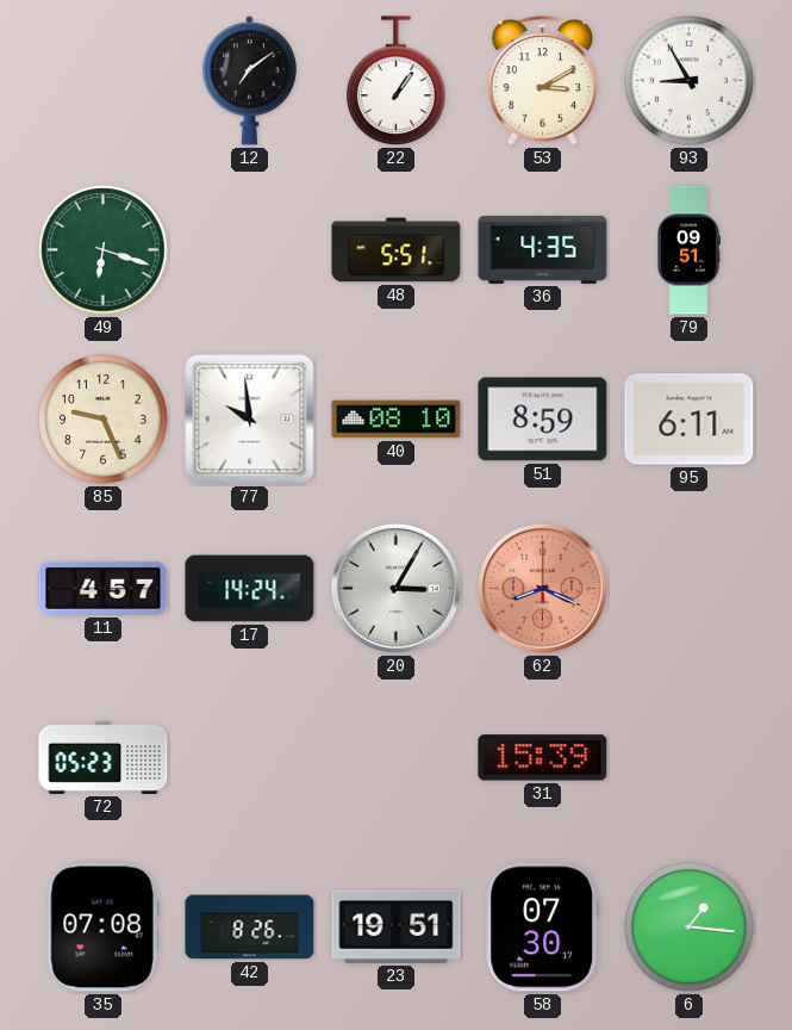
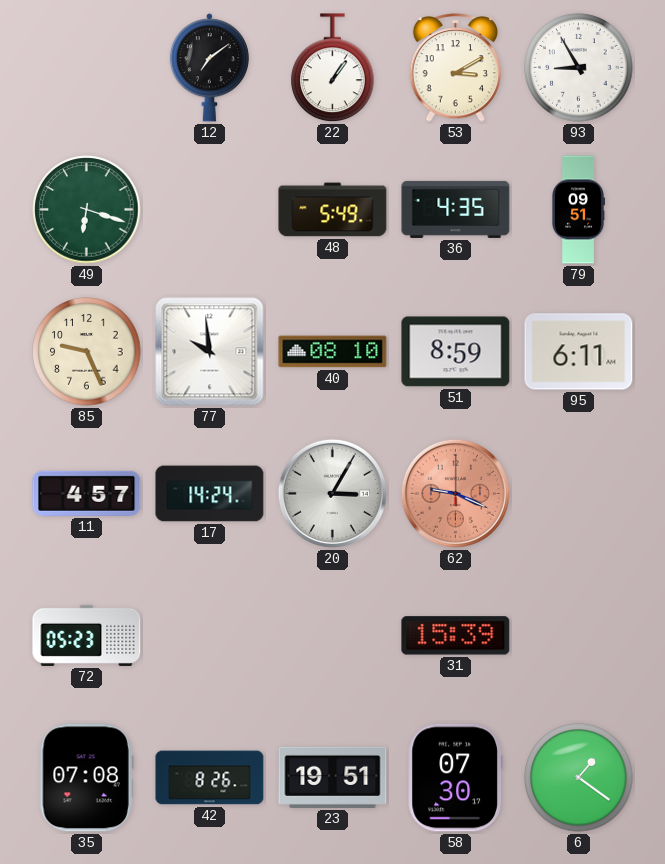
48: 5:51 -> 5:49
62: 8:19 -> 9:19
6: 1:16 -> 1:21
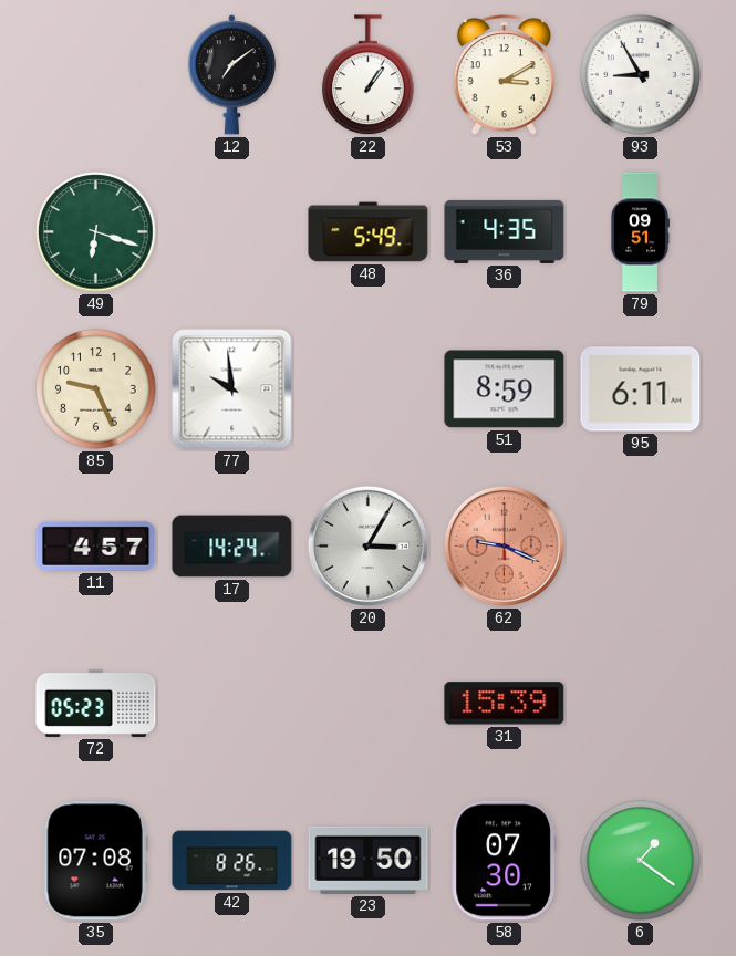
40: 08:10 -> none
23: 19:51 -> 19:50
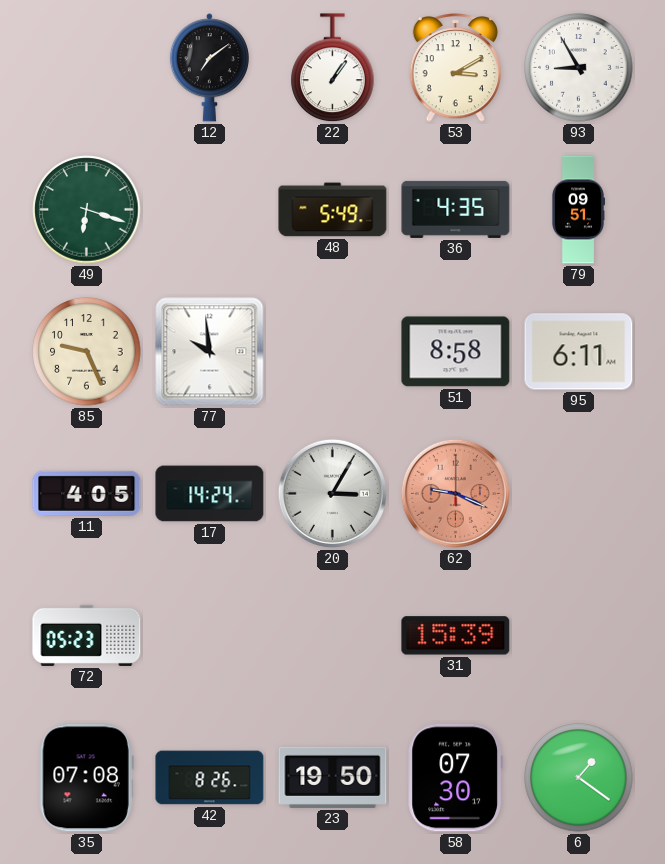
51: 8:59 -> 8:58
11: 4:57 -> 4:05
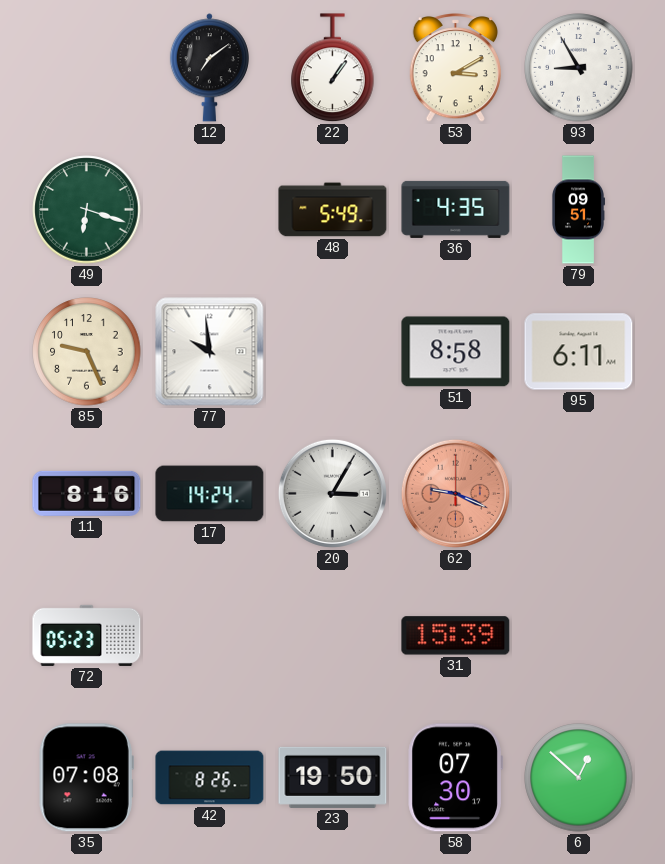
11: 4:05 -> 8:16
6: 1:21 -> 12:52
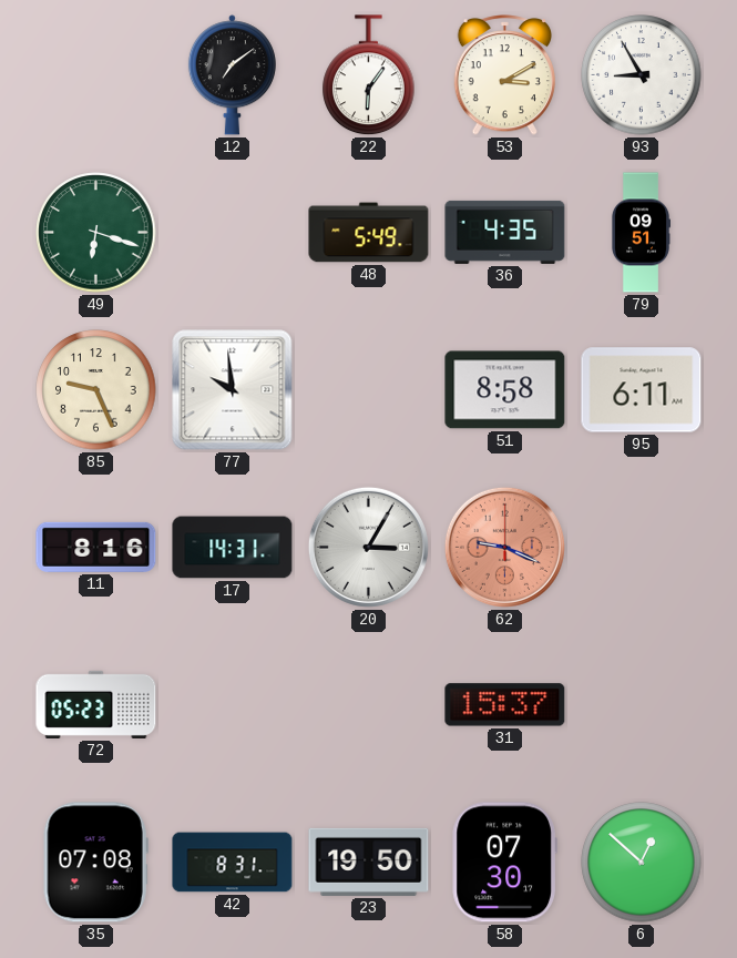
22: 1:06 -> 6:06
17: 14:24 -> 14:31
31: 15:39 -> 15:37
42: 8:26 -> 8:31
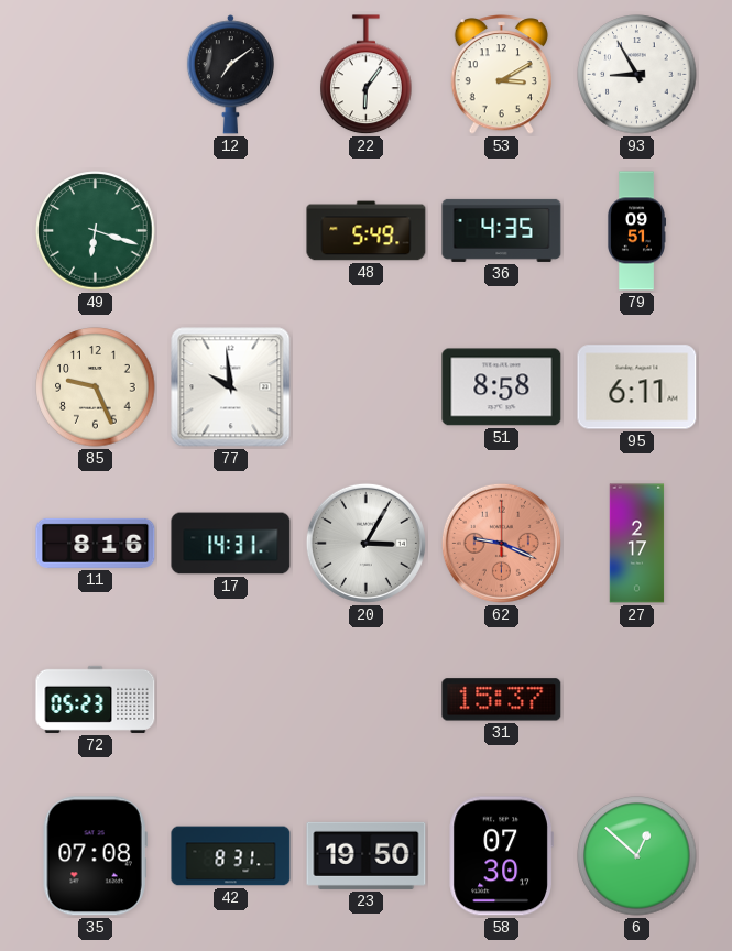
27: none -> 2:17
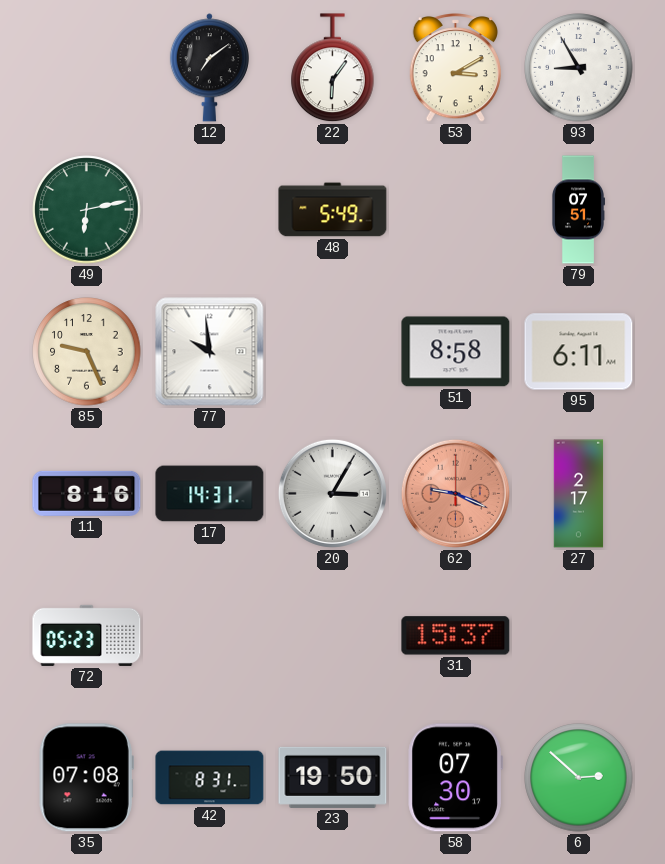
49: 6:18 -> 6:13
36: 4:35 -> none
79: 09:51 -> 07:51
6: 12:52 -> 2:52
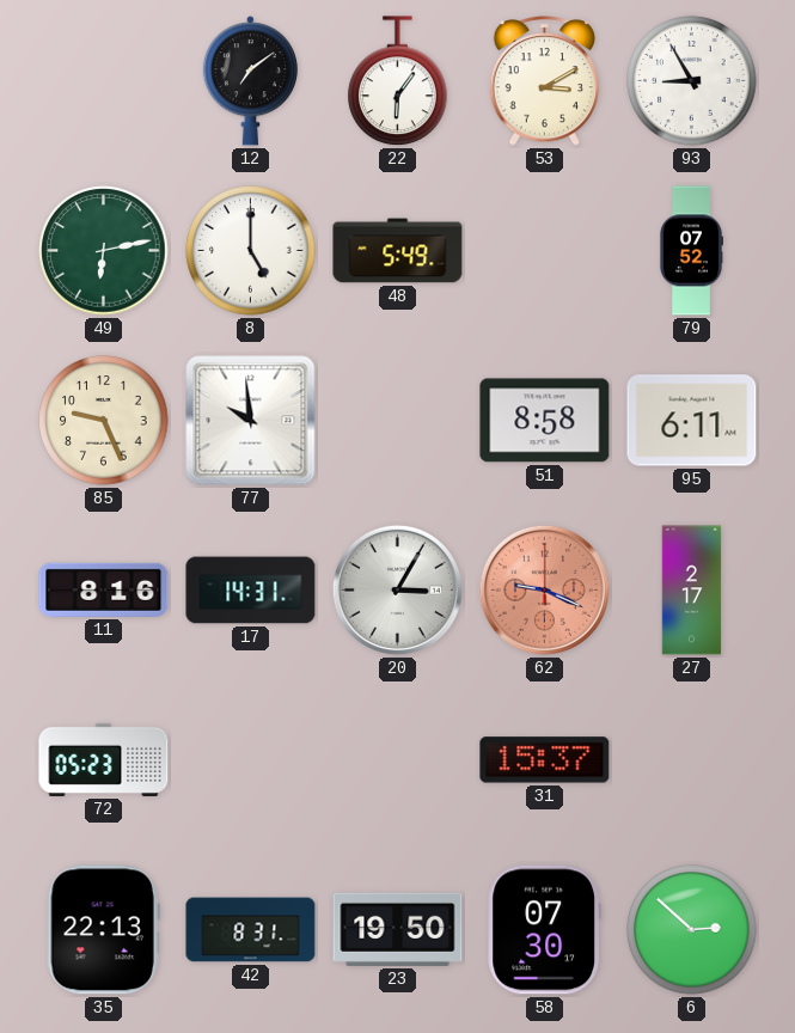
8: none -> 5:00
79: 07:51 -> 07:52
35: 07:08 -> 22:13
